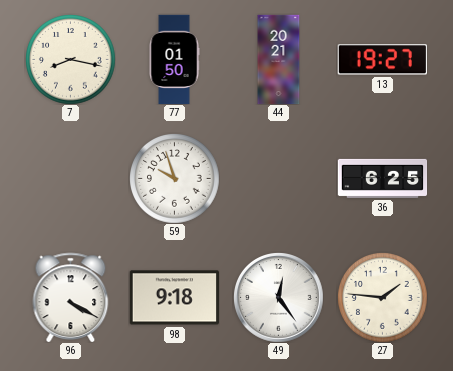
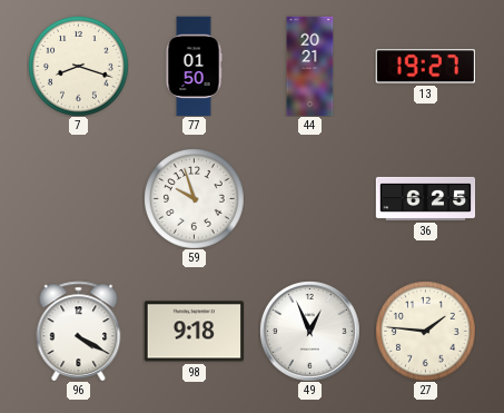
7: 8:17 -> 8:18
49: 12:24 -> 12:56
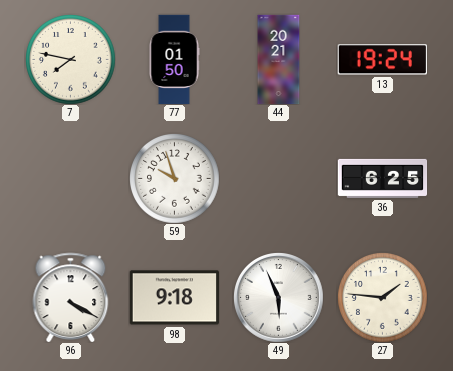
7: 8:18 -> 7:47
13: 19:27 -> 19:24
49: 12:56 -> 5:56
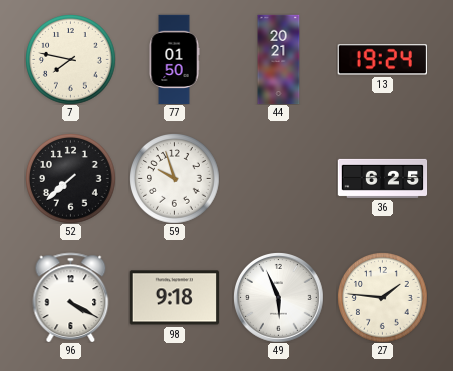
52: none -> 7:38
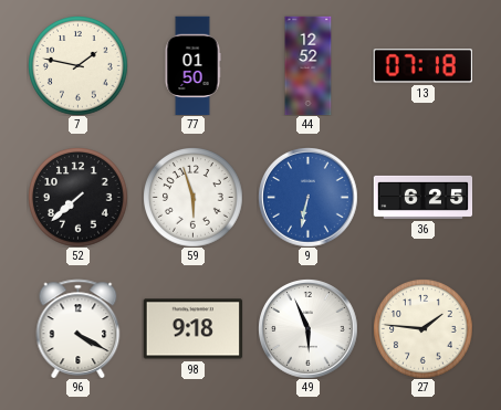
7: 7:47 -> 1:47
44: 20:21 -> 12:52
13: 19:24 -> 07:18
59: 9:57 -> 5:57
9: none -> 6:32
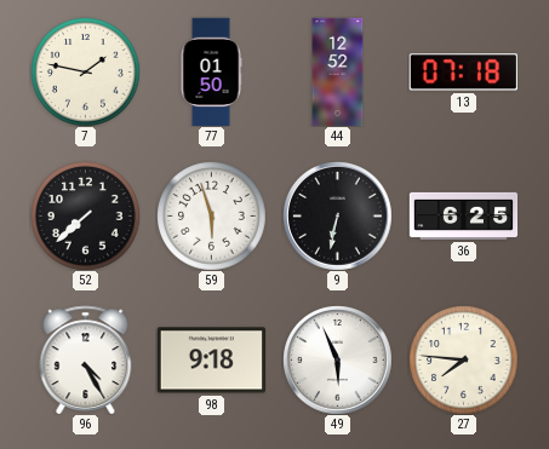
9 dial: blue -> black
96: 4:20 -> 4:25
27: 1:46 -> 7:46
